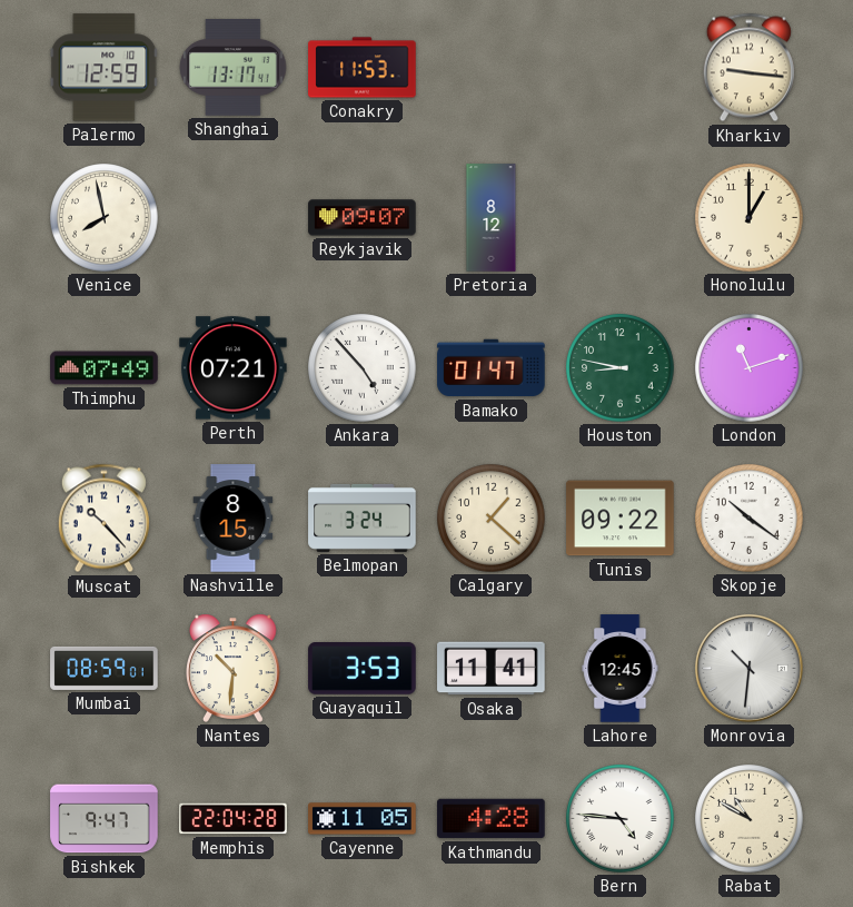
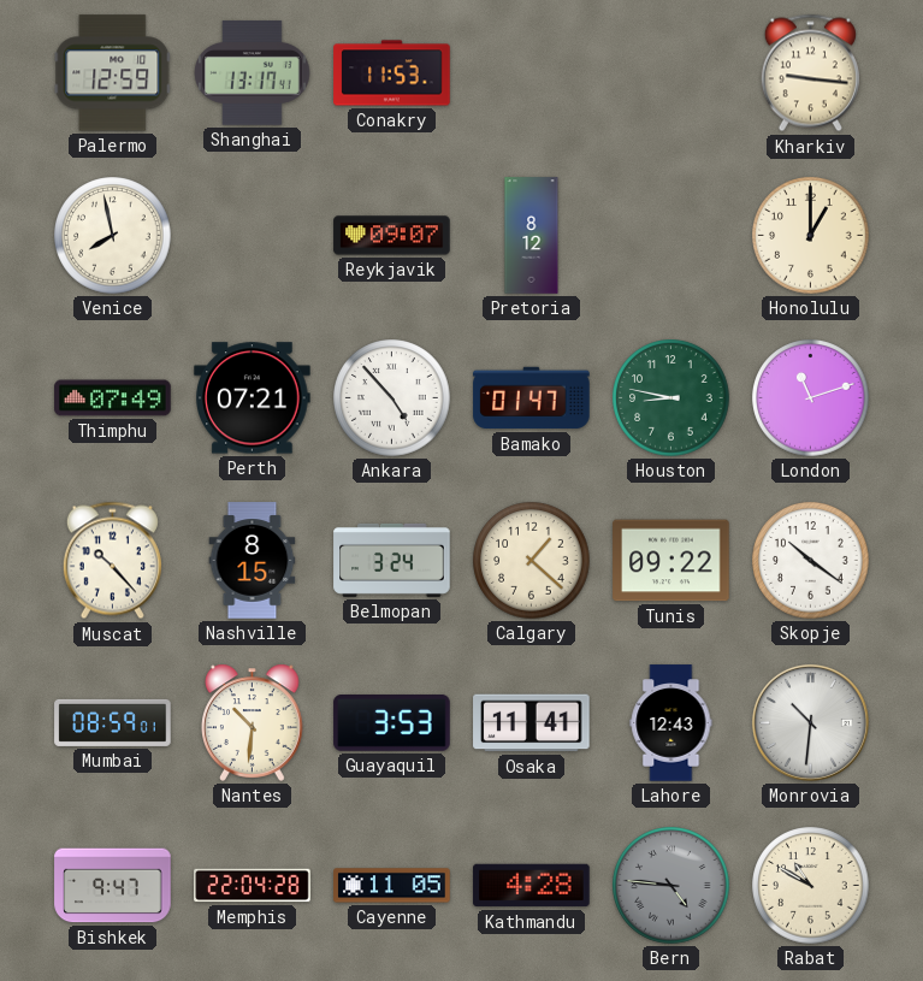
Lahore: 12:45 -> 12:43
Bern dial: white -> grey
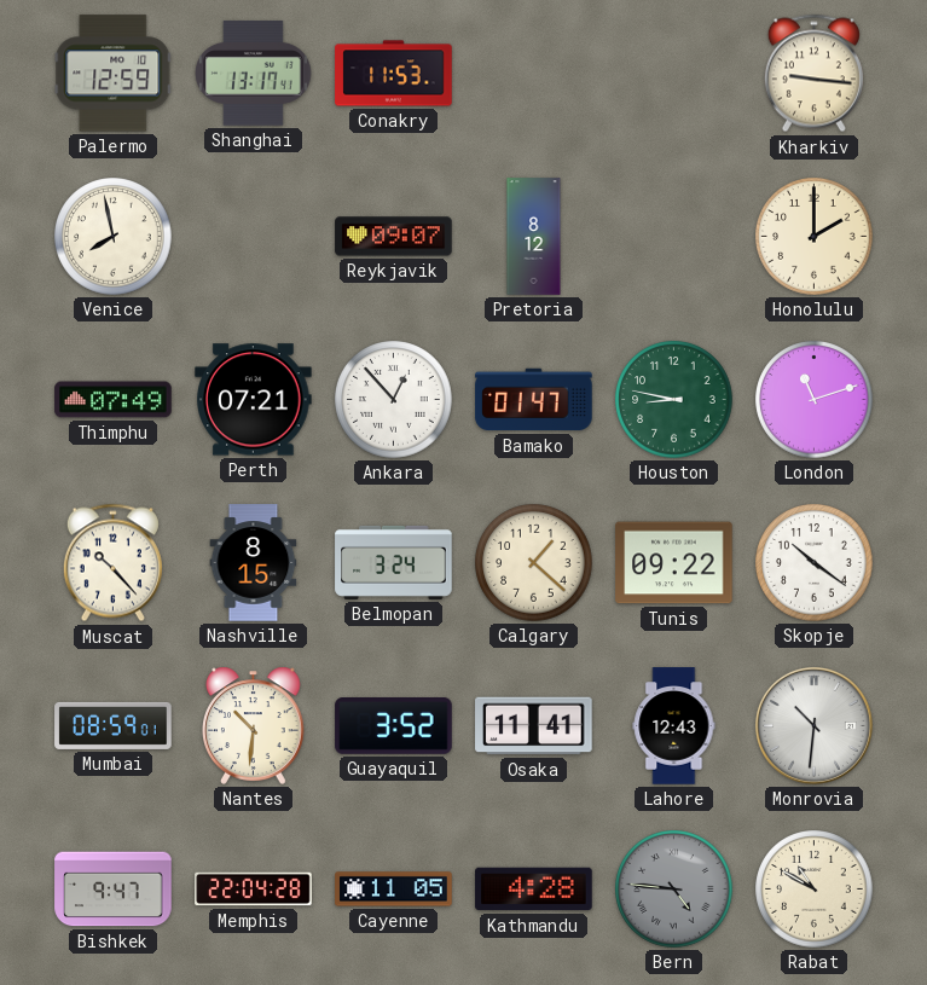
Honolulu: 1:00 -> 2:00
Ankara: 4:53 -> 12:53
Guayaquil: 3:53 -> 3:52
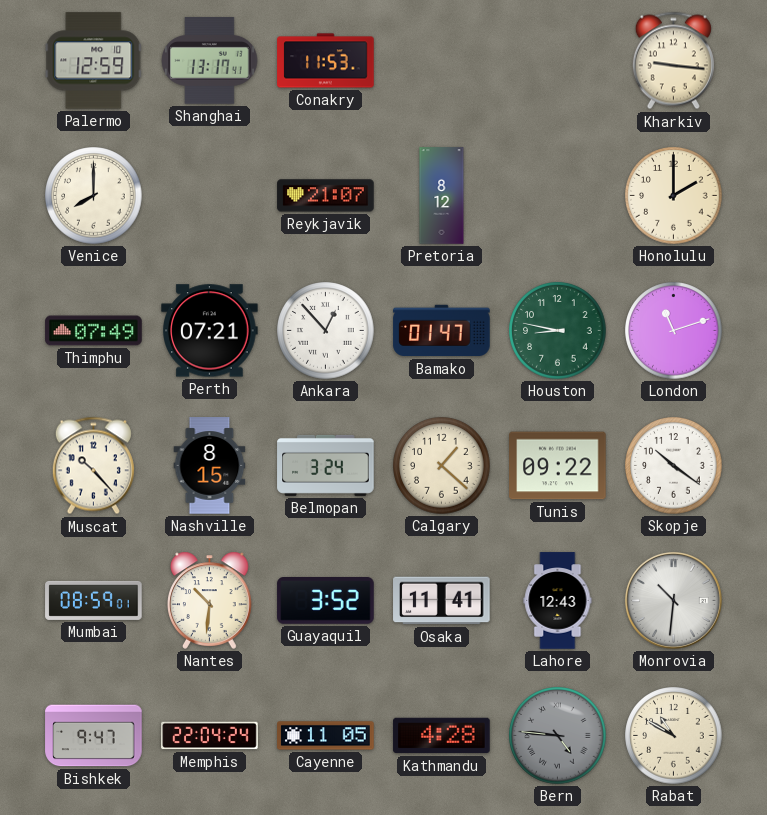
Venice: 7:58 -> 8:00
Reykjavik: 09:07 -> 21:07
Memphis: 22:04:28 -> 22:04:24
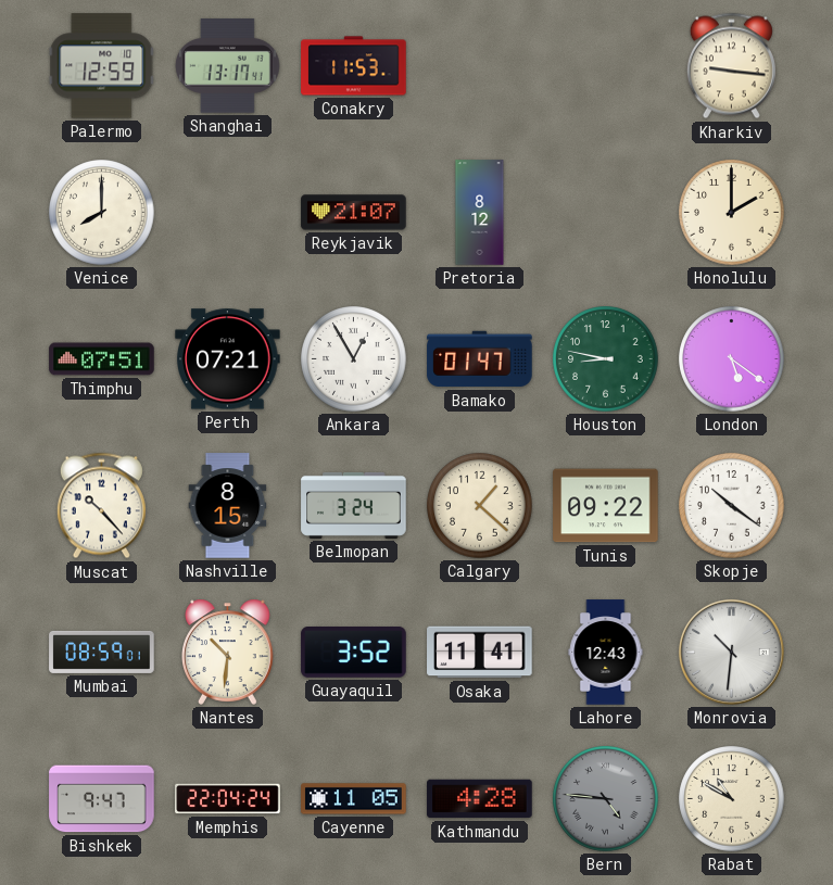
Thimphu: 07:49 -> 07:51
Ankara: 12:53 -> 12:55
London: 11:12 -> 5:21
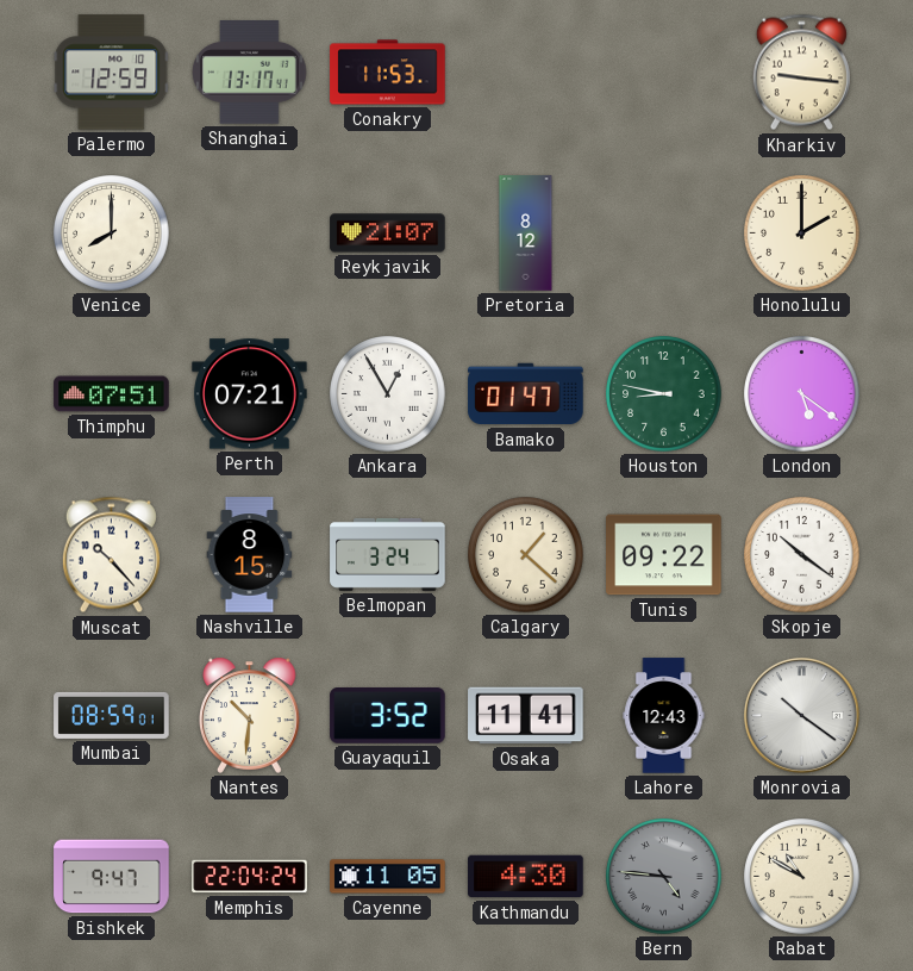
Monrovia: 10:31 -> 10:21
Kathmandu: 4:28 -> 4:30
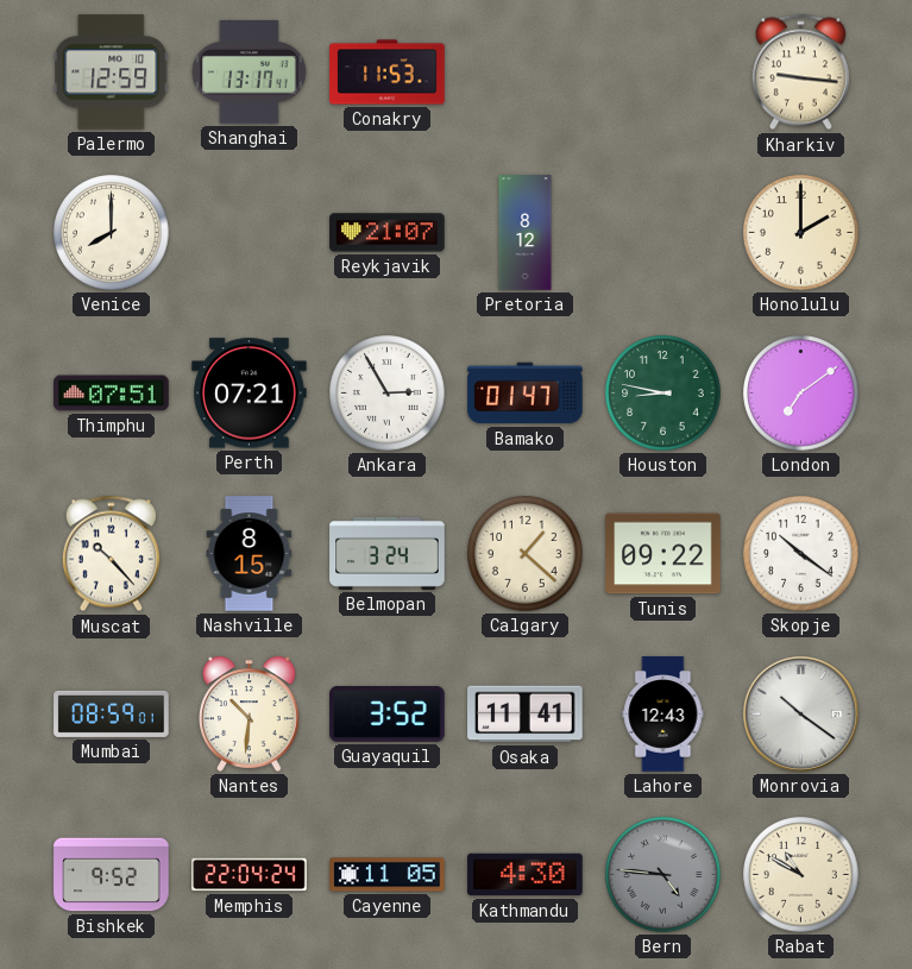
Ankara: 12:55 -> 2:55
London: 5:21 -> 7:09
Bishkek: 9:47 -> 9:52
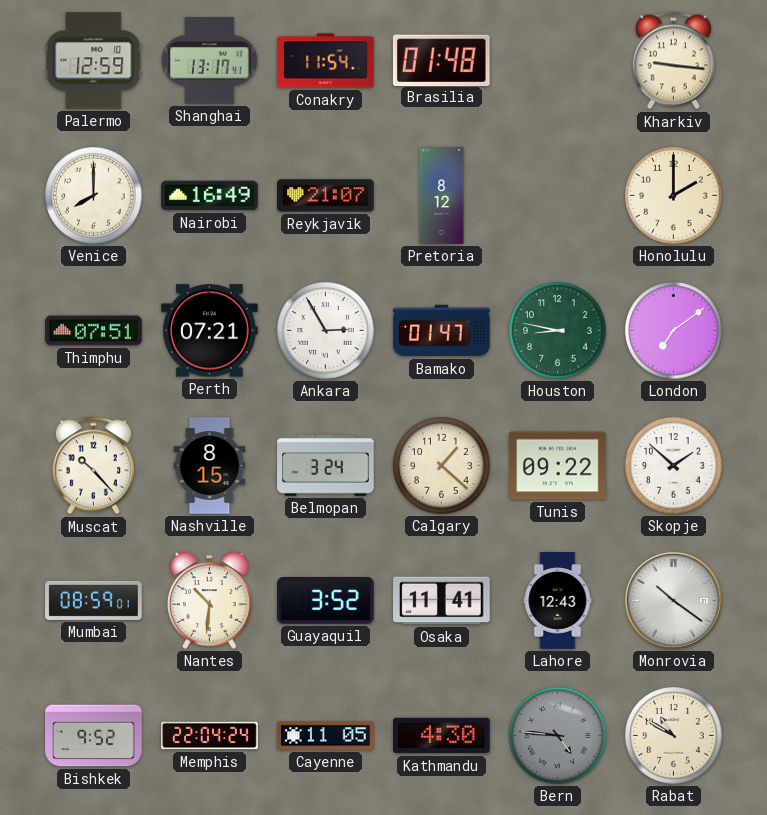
Conakry: 11:53 -> 11:54
Brasilia: none -> 01:48
Nairobi: none -> 16:49
Skopje: 10:21 -> 1:52
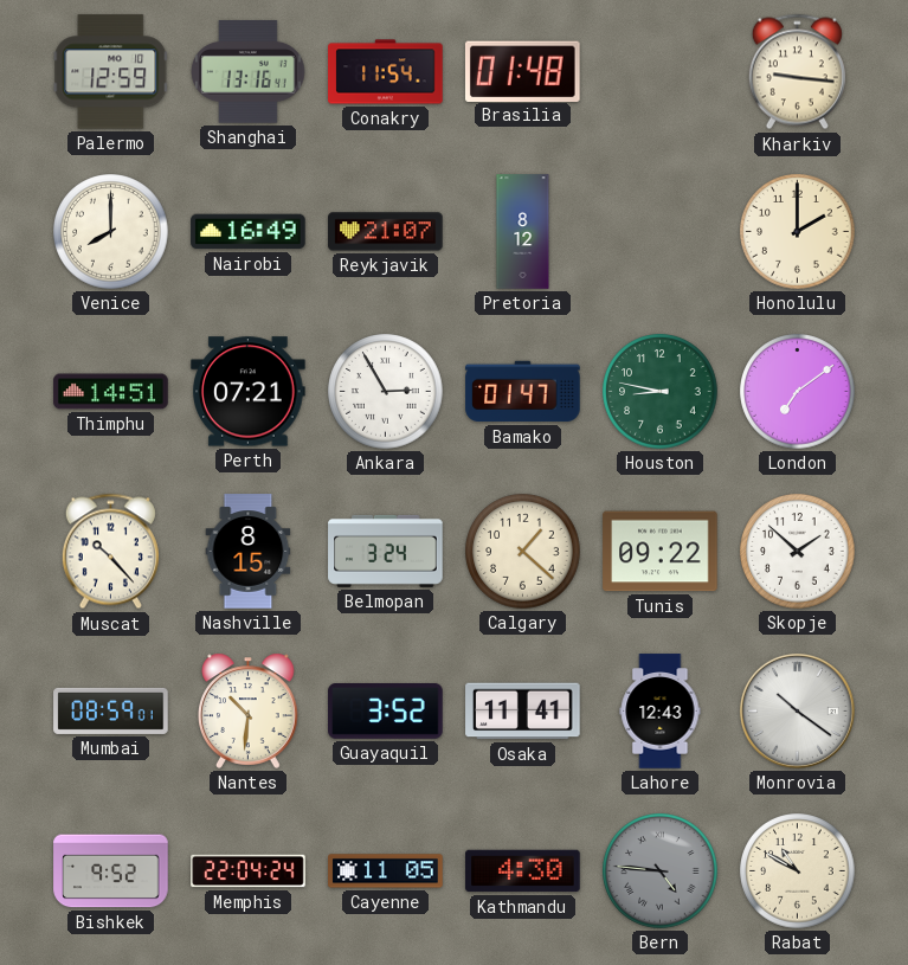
Shanghai: 13:17 -> 13:16
Thimphu: 07:51 -> 14:51
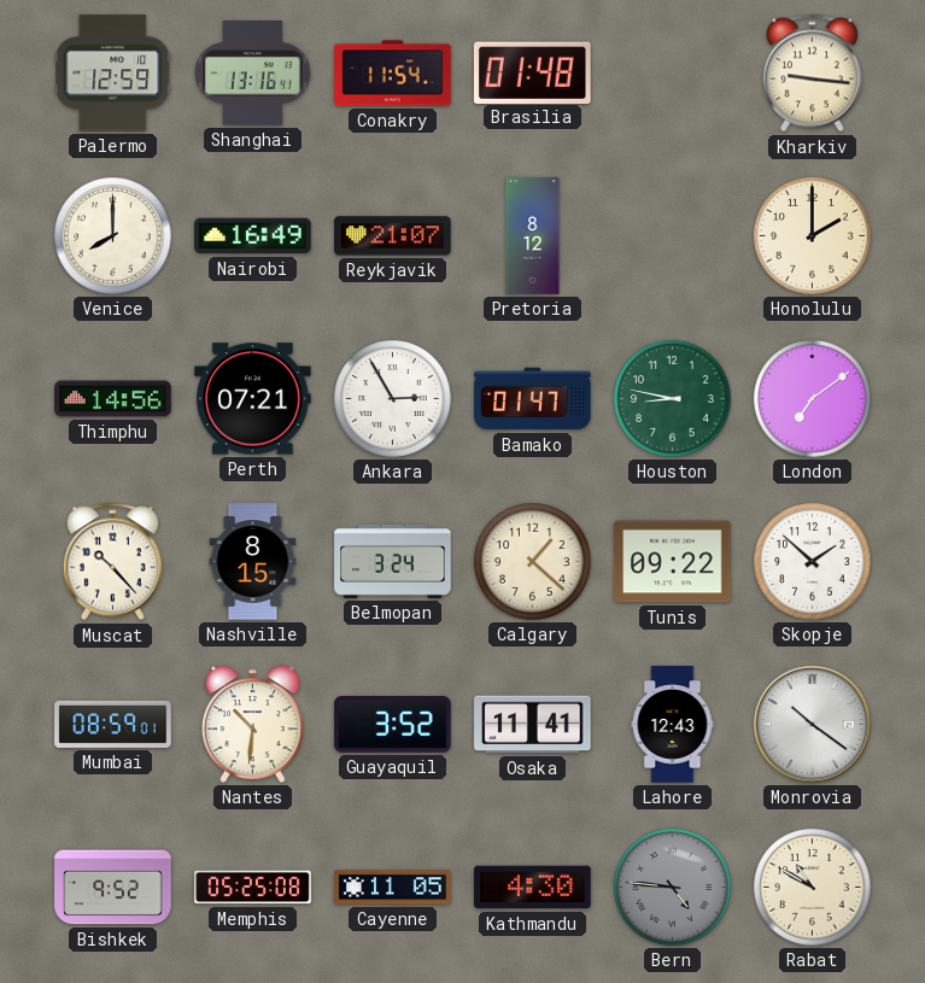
Thimphu: 14:51 -> 14:56
Memphis: 22:04 -> 05:25
